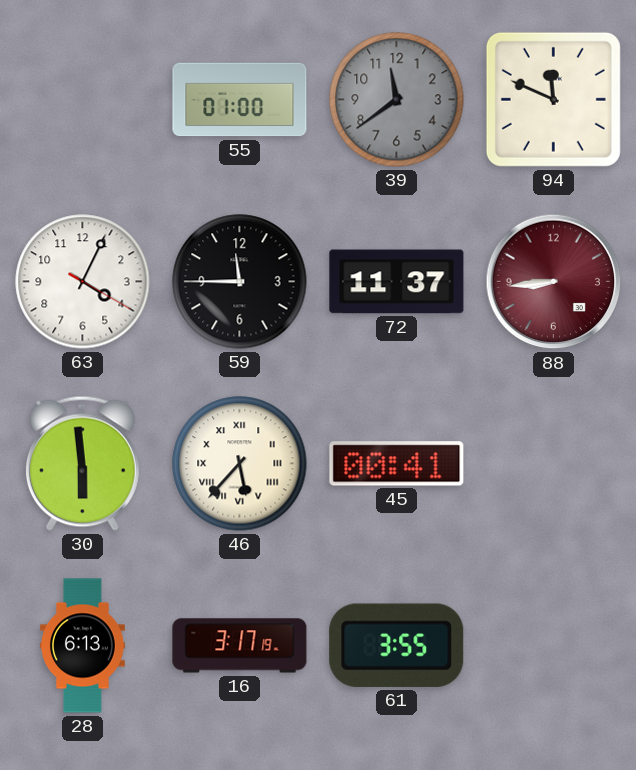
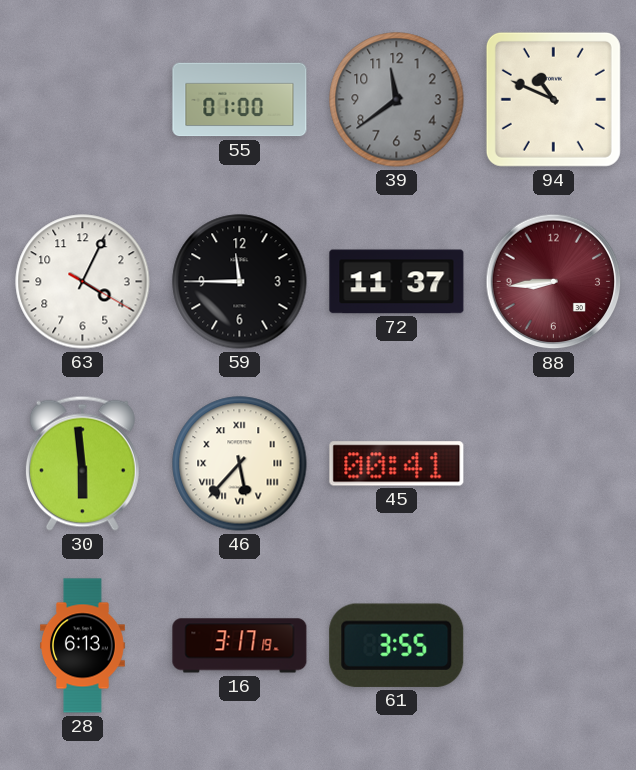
94: 11:49 -> 10:49
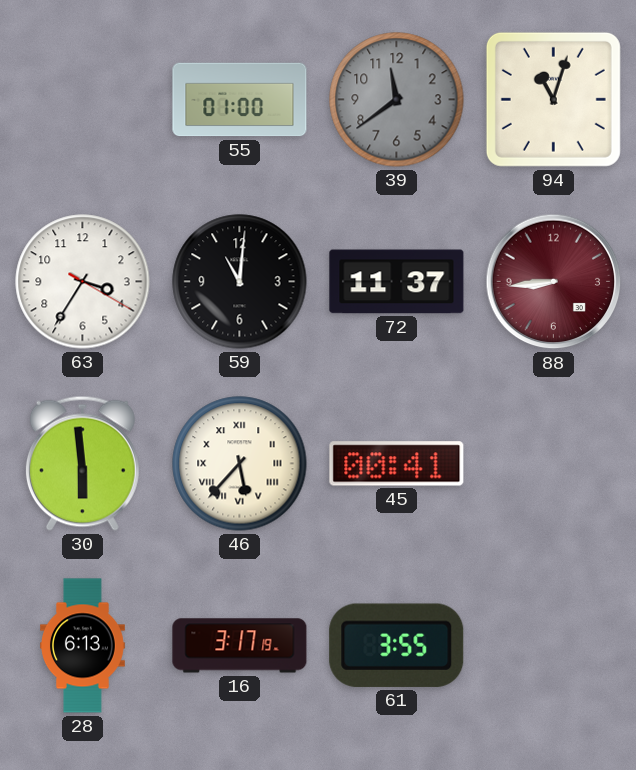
94: 10:49 -> 11:03
63: 4:04 -> 3:35
59: 11:45 -> 11:01
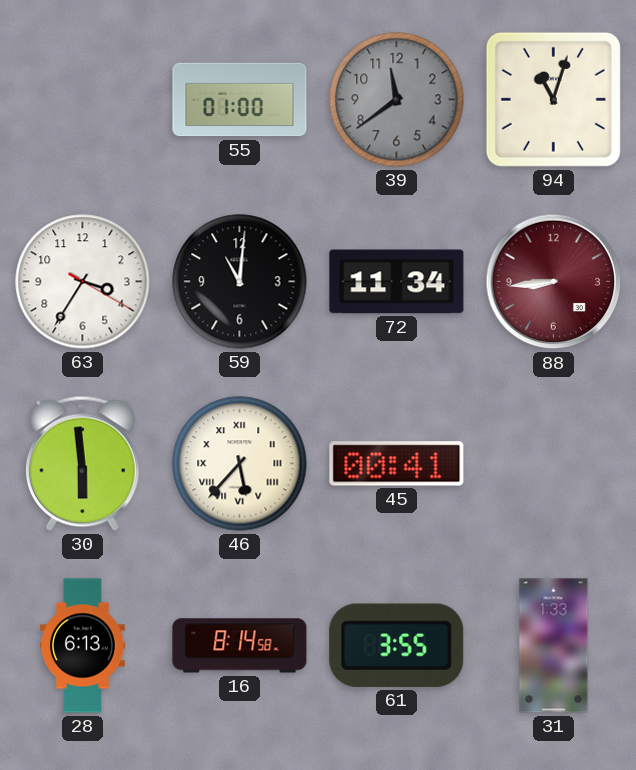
72: 11:37 -> 11:34
16: 3:17 -> 8:14
31: none -> 1:33
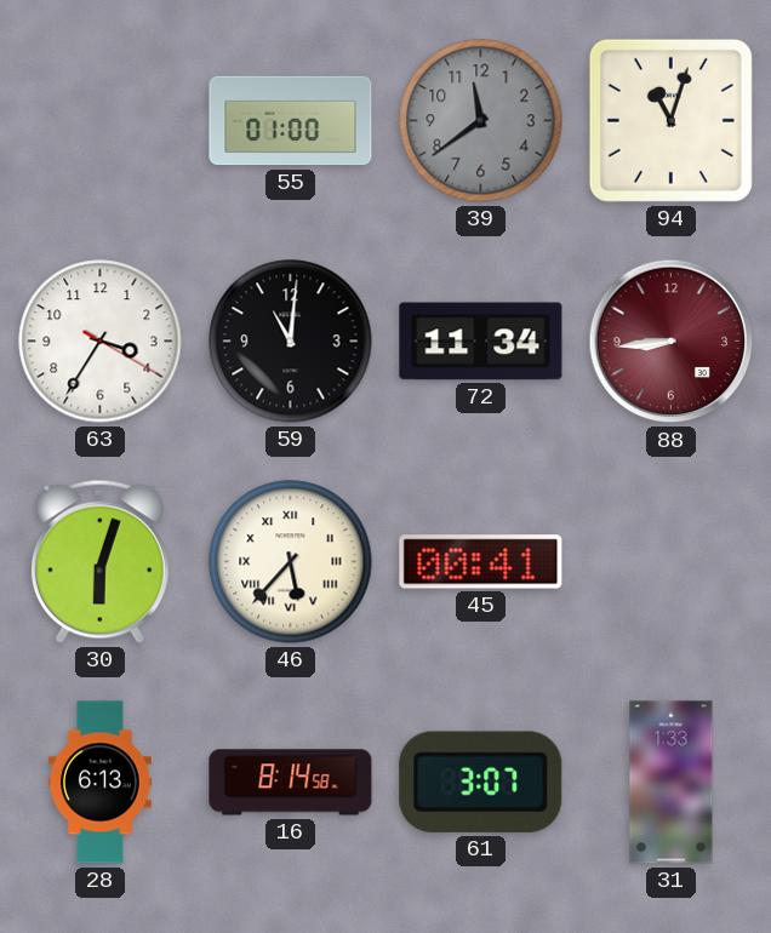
30: 5:59 -> 6:03
61: 3:55 -> 3:07
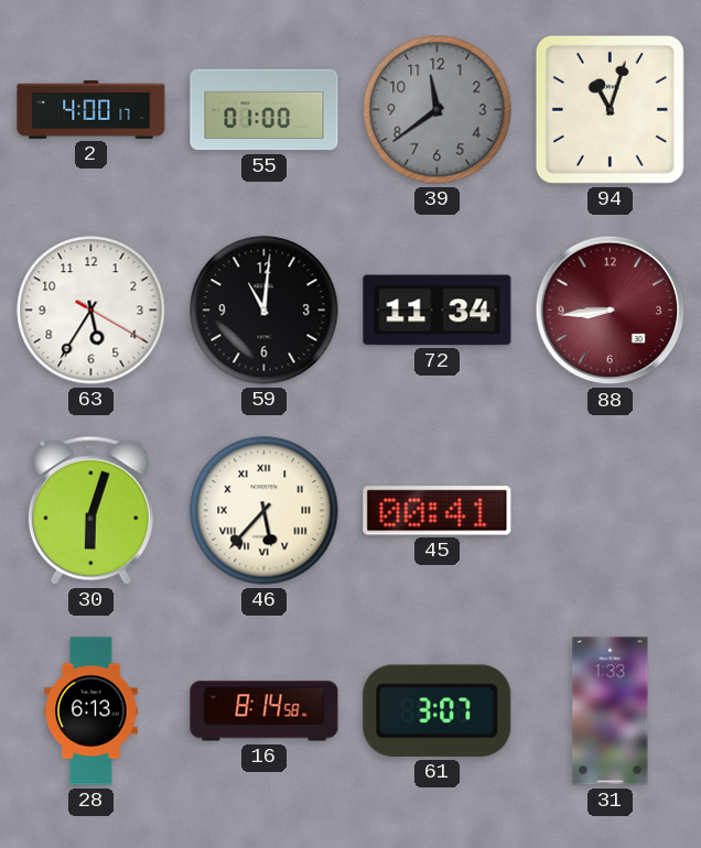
2: none -> 4:00
63: 3:35 -> 5:35
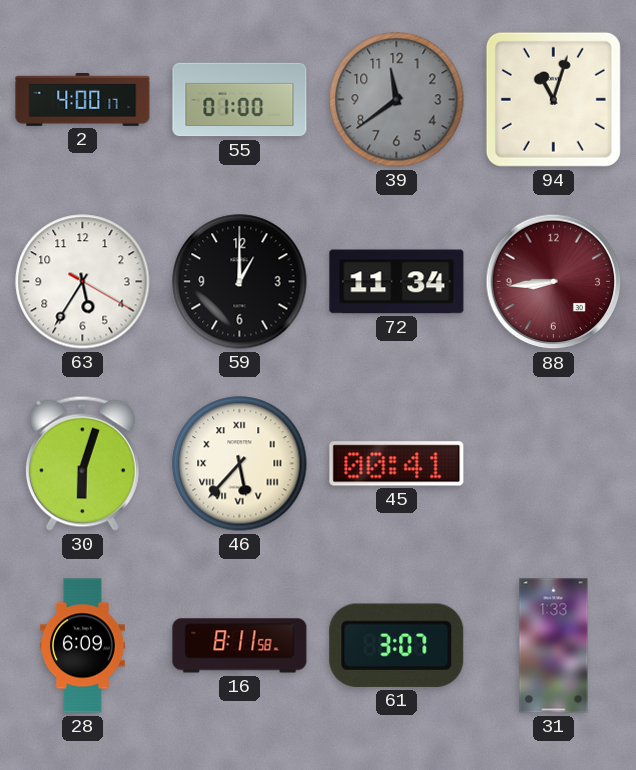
59: 11:01 -> 1:00
28: 6:13 -> 6:09
16: 8:14 -> 8:11
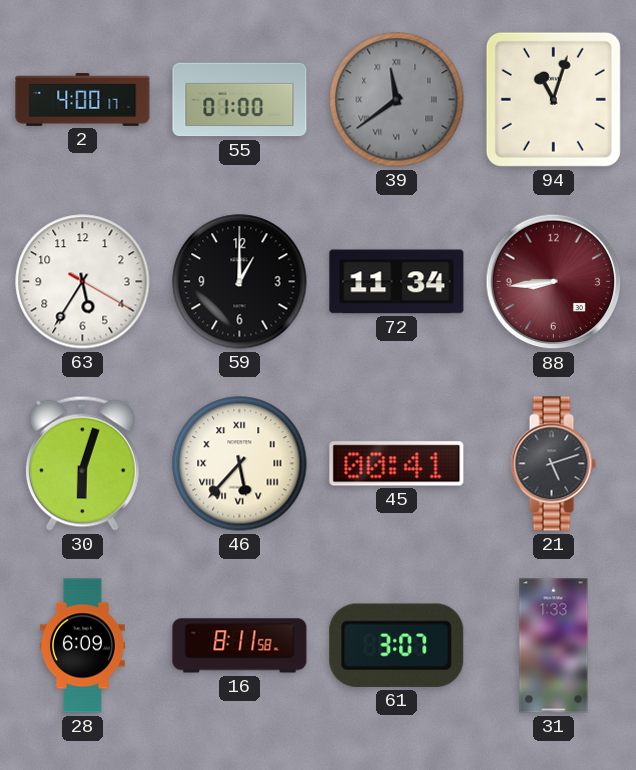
39 numerals: Arabic -> Roman
21: none -> 5:12
